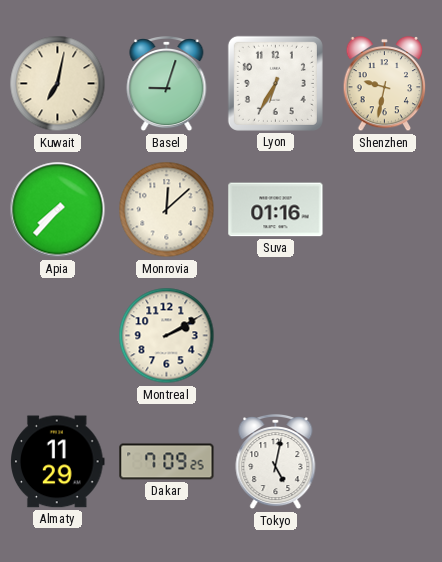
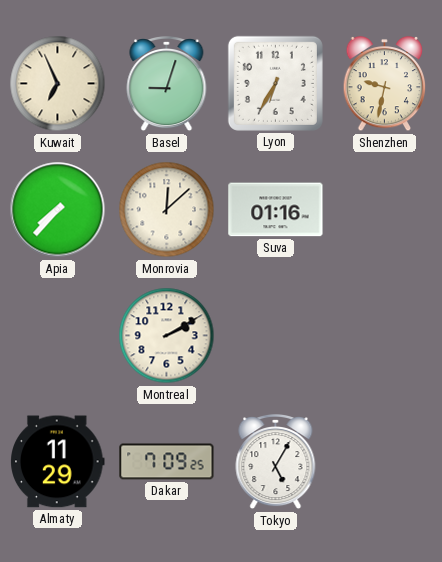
Kuwait: 7:02 -> 6:56
Tokyo: 5:02 -> 5:05
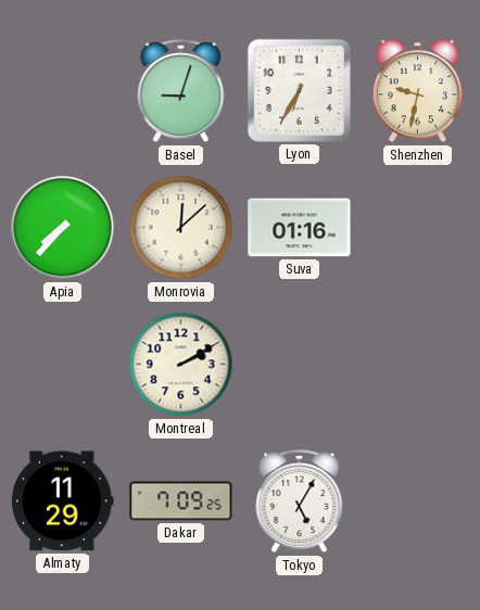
Kuwait: 6:56 -> none
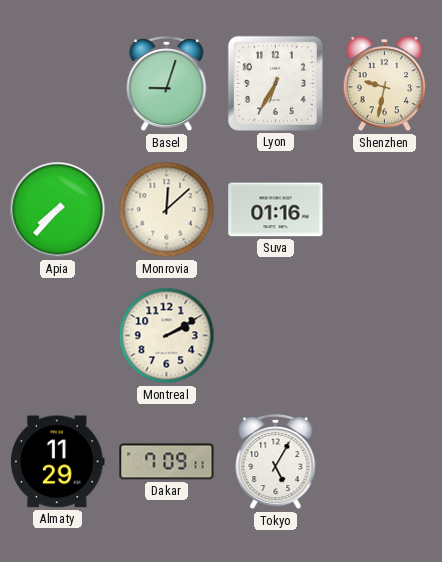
Dakar: 7:09:25 -> 7:09:11
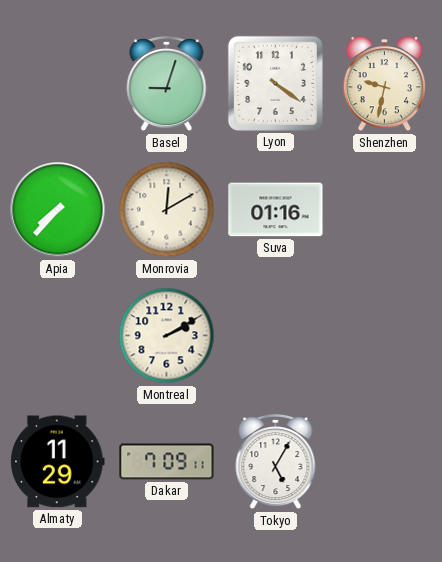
Lyon: 6:35 -> 4:21
Monrovia: 12:08 -> 12:10
